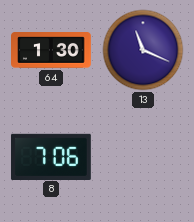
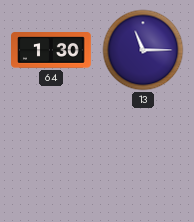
13: 11:19 -> 11:15
8: 7:06 -> none
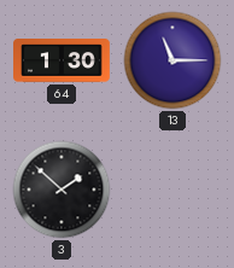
3: none -> 1:52
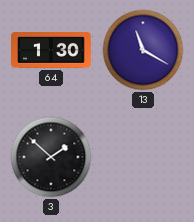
13: 11:15 -> 11:20
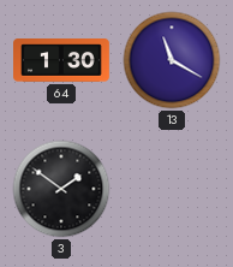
3: 1:52 -> 1:51
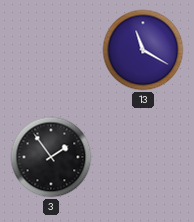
64: 1:30 -> none
3: 1:51 -> 1:54
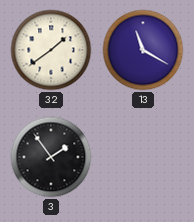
32: none -> 1:39
